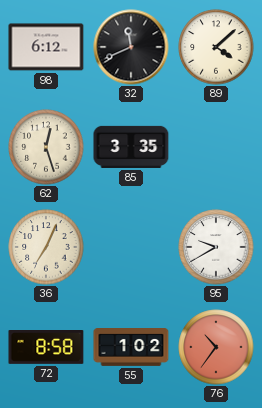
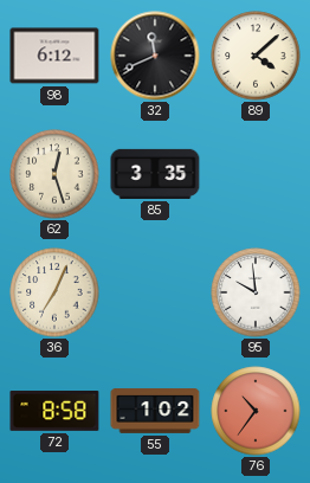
95: 9:40 -> 9:59
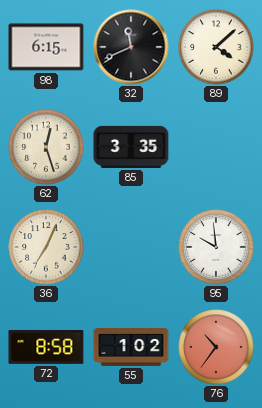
98: 6:12 -> 6:15
